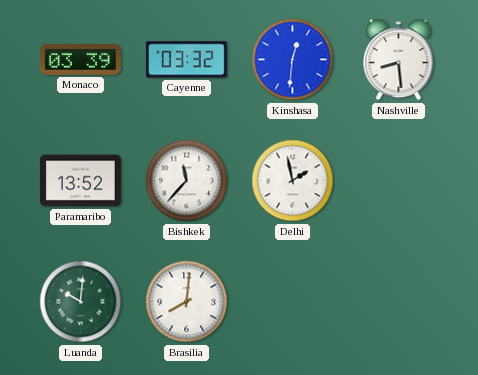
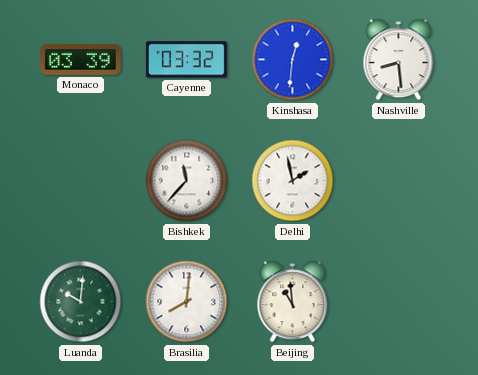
Paramaribo: 13:52 -> none
Beijing: none -> 10:59
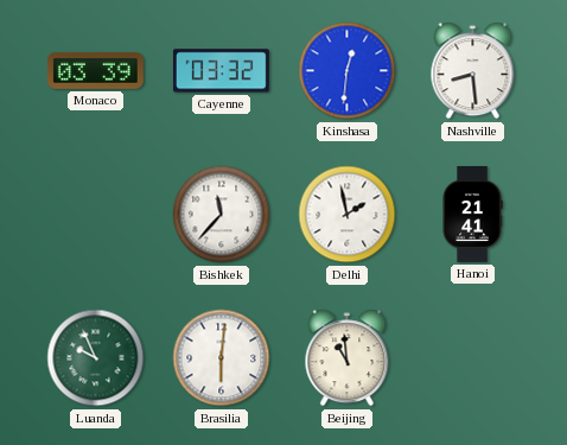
Hanoi: none -> 21:41
Luanda: 10:01 -> 9:56
Brasilia: 8:01 -> 6:01
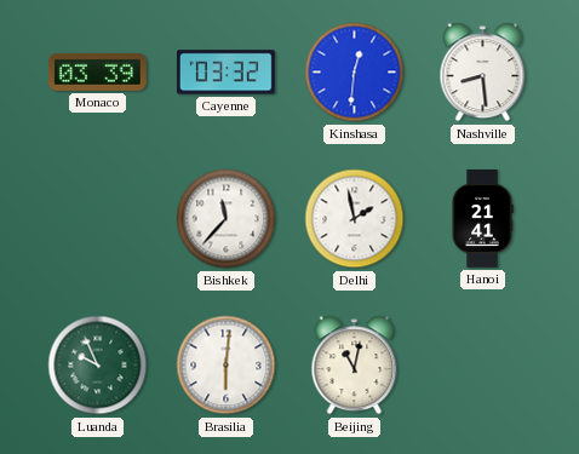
Beijing: 10:59 -> 11:02
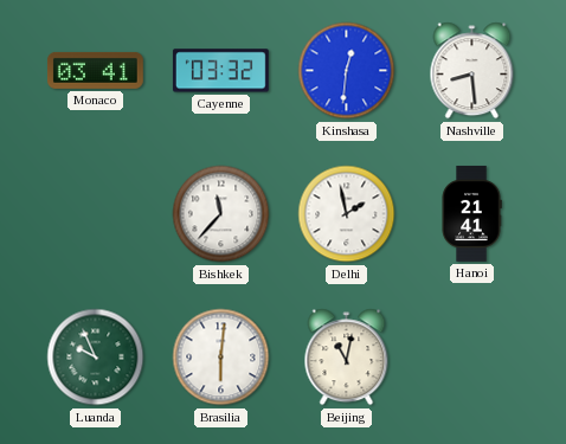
Monaco: 03:39 -> 03:41
